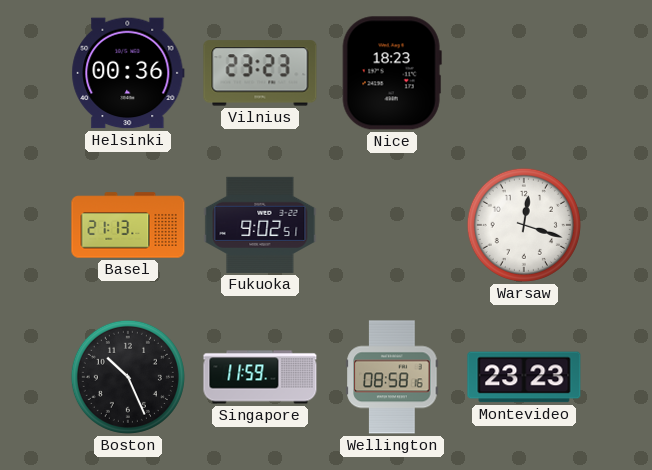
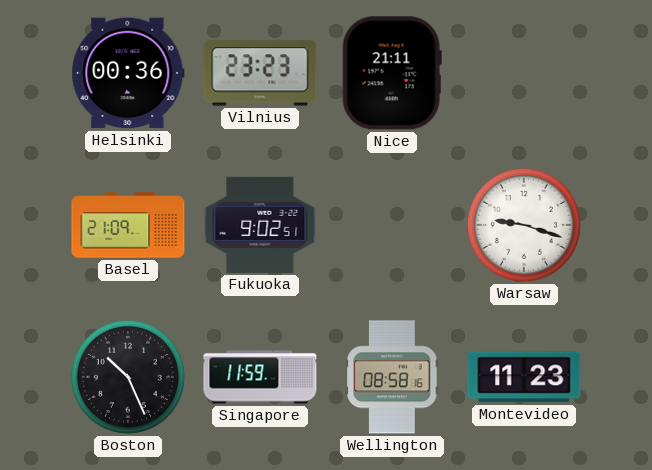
Nice: 18:23 -> 21:11
Basel: 21:13 -> 21:09
Warsaw: 12:18 -> 9:18
Montevideo: 23:23 -> 11:23
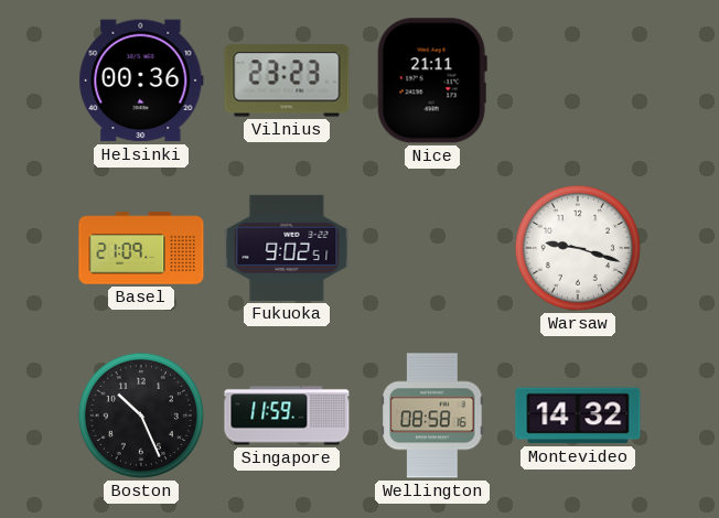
Montevideo: 11:23 -> 14:32
